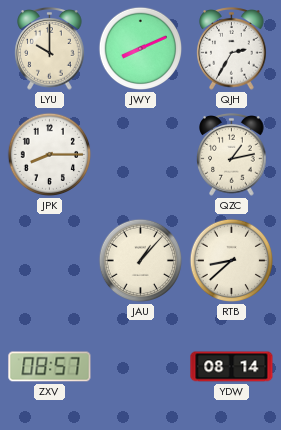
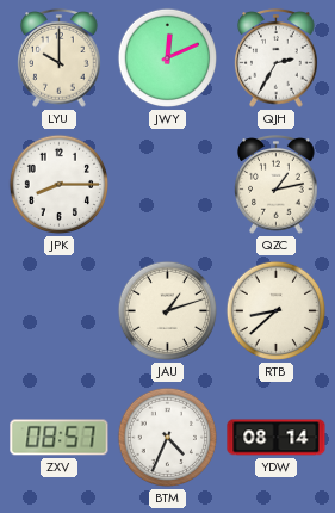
JWY: 8:11 -> 12:11
JAU: 1:07 -> 1:12
BTM: none -> 4:34
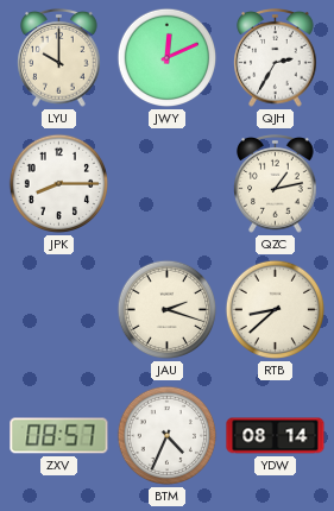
JAU: 1:12 -> 2:18
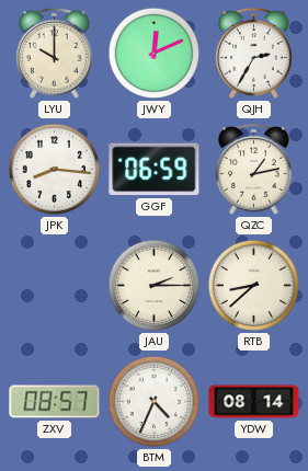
JPK: 8:15 -> 8:16
GGF: none -> 06:59
JAU: 2:18 -> 2:15
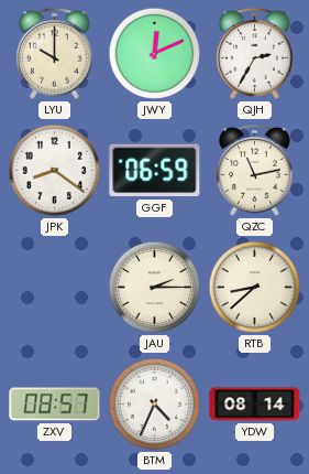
JPK: 8:16 -> 8:21
QZC: 1:13 -> 11:13
